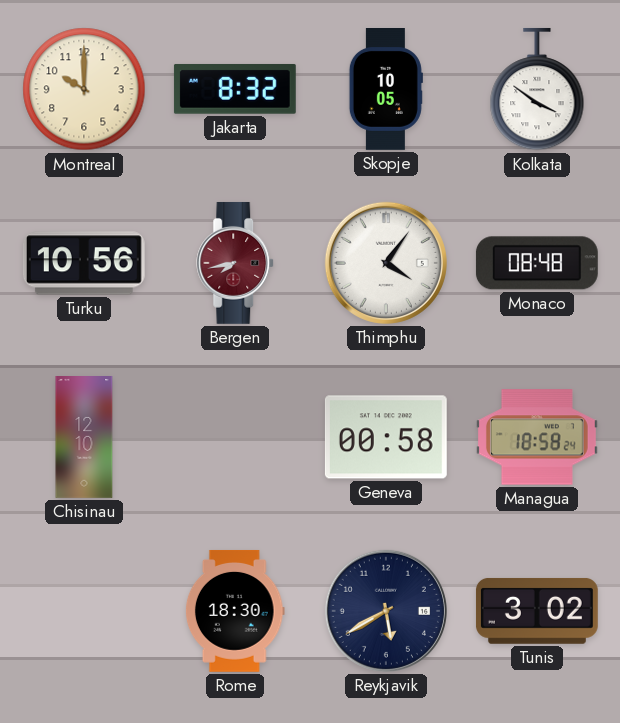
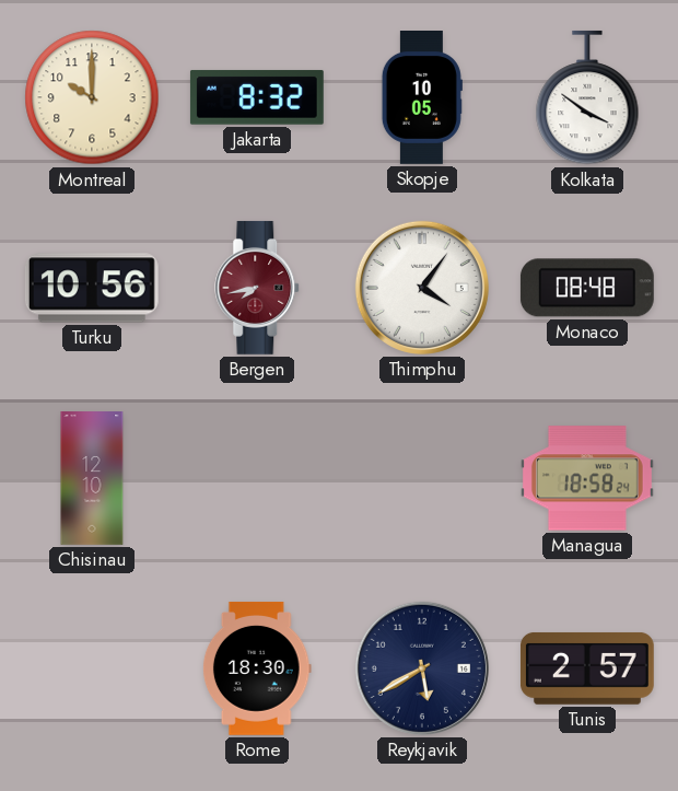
Geneva: 00:58 -> none
Tunis: 3:02 -> 2:57
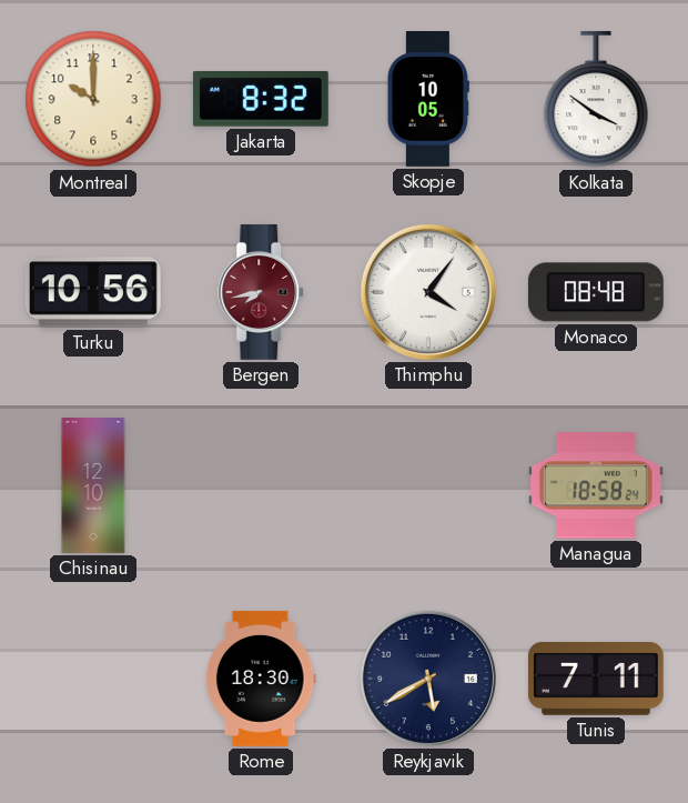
Tunis: 2:57 -> 7:11
